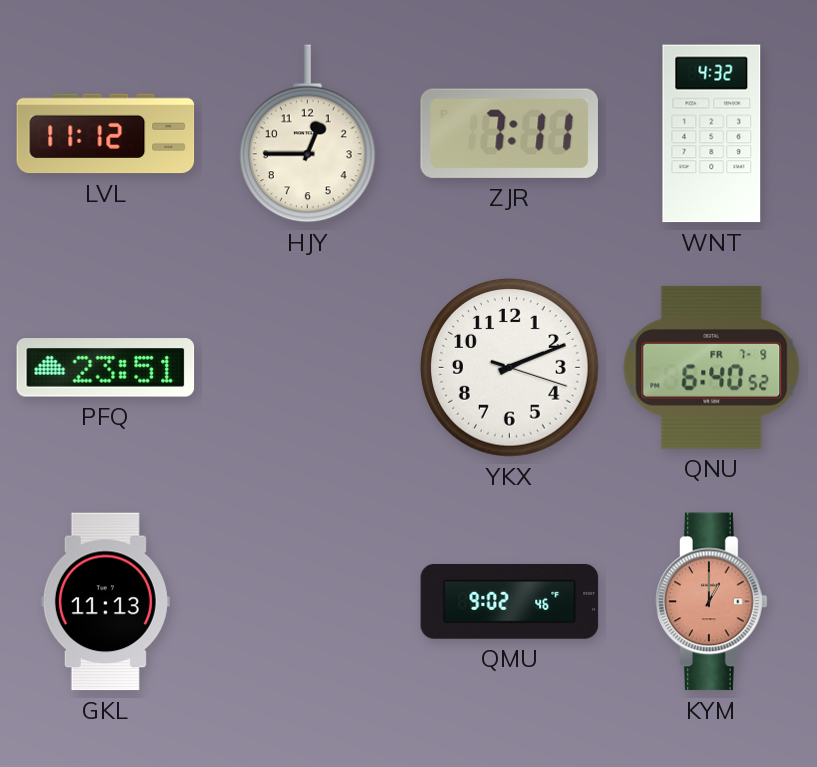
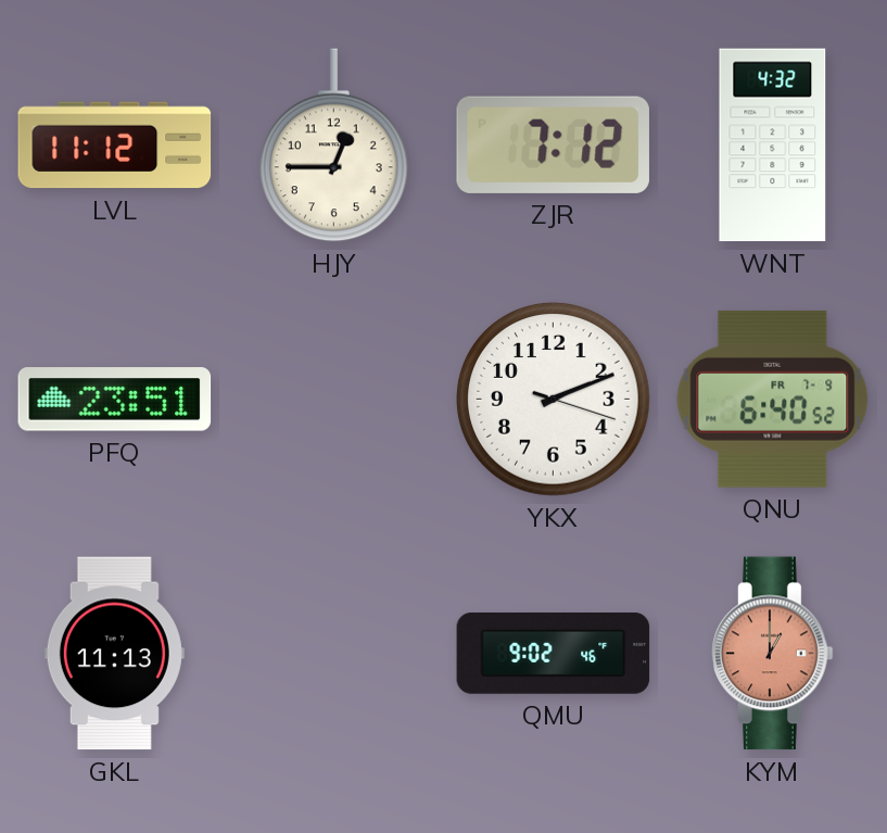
ZJR: 7:11 -> 7:12
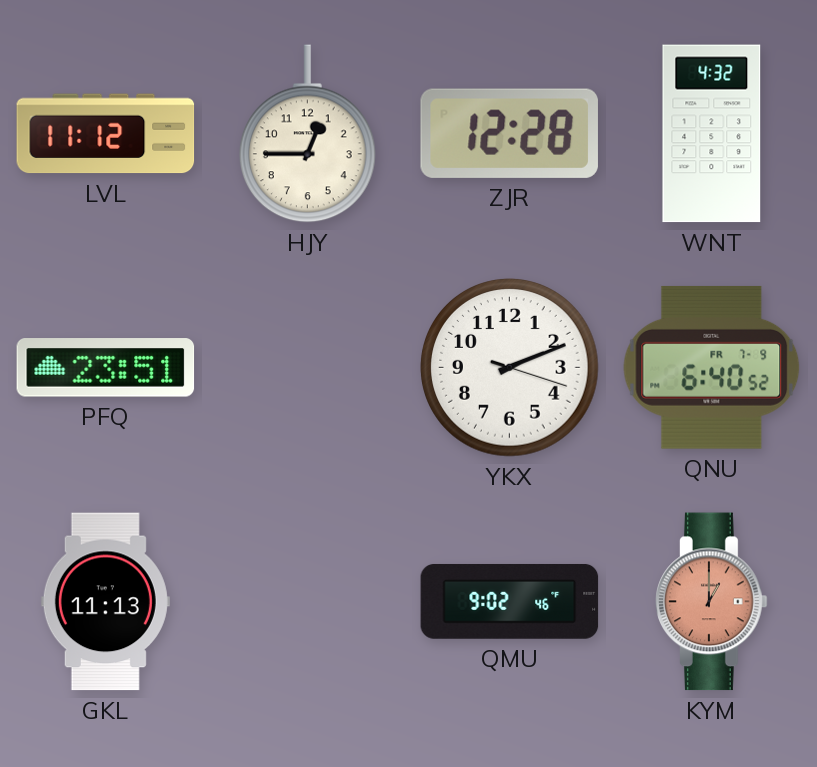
ZJR: 7:12 -> 12:28
